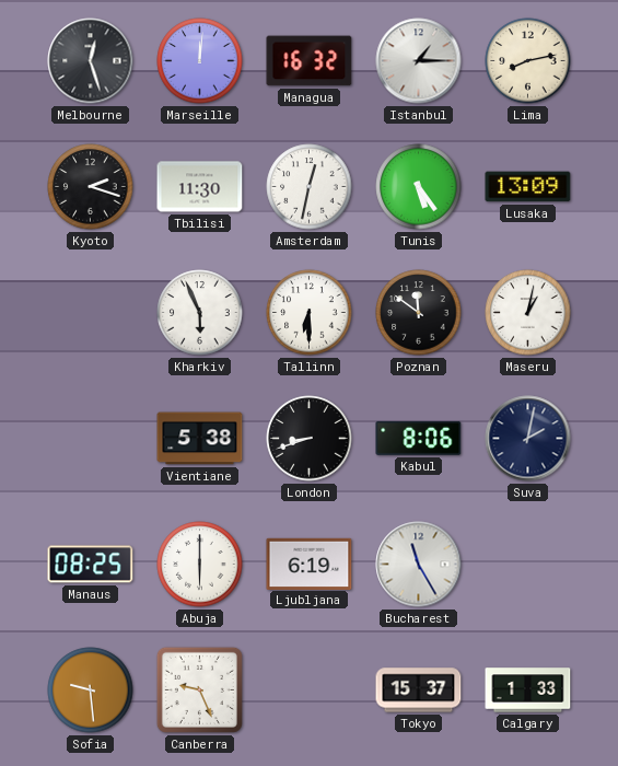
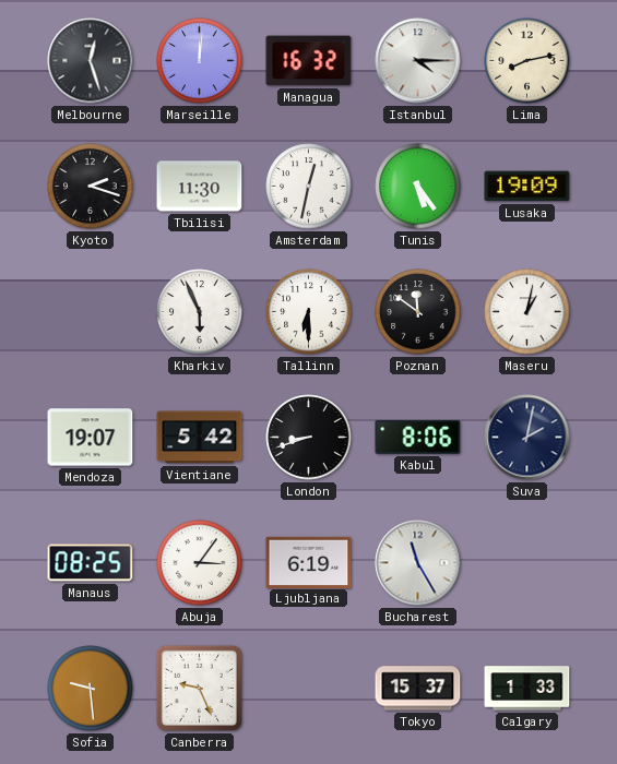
Istanbul: 1:15 -> 4:15
Lusaka: 13:09 -> 19:09
Mendoza: none -> 19:07
Vientiane: 5:38 -> 5:42
Abuja: 6:00 -> 3:06
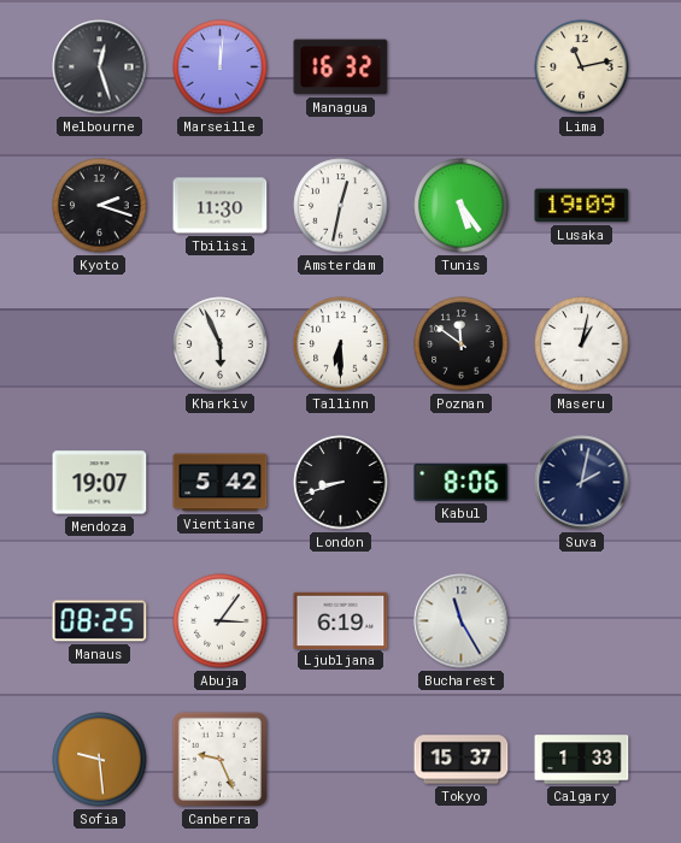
Istanbul: 4:15 -> none
Lima: 8:13 -> 11:13
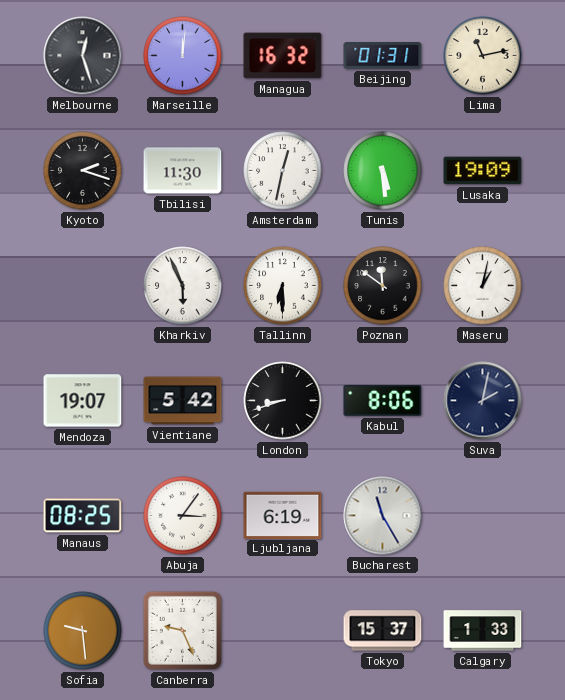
Beijing: none -> 01:31
Tunis: 5:24 -> 5:29
